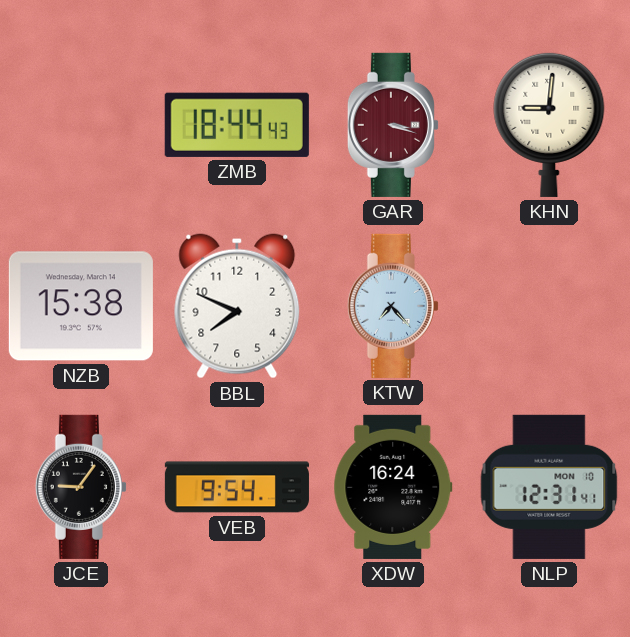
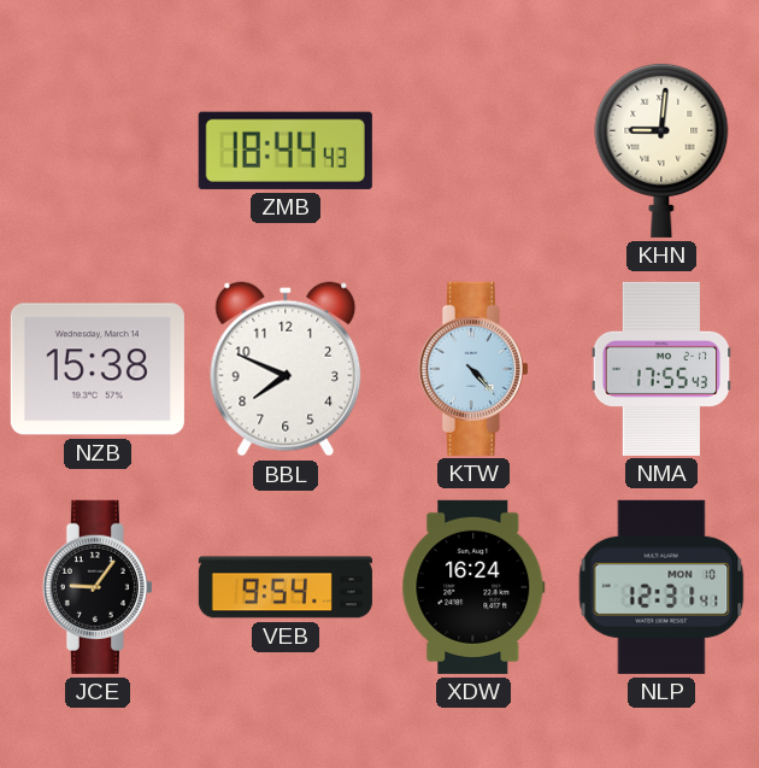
GAR: 3:18 -> none
KTW: 7:23 -> 4:23
NMA: none -> 17:55
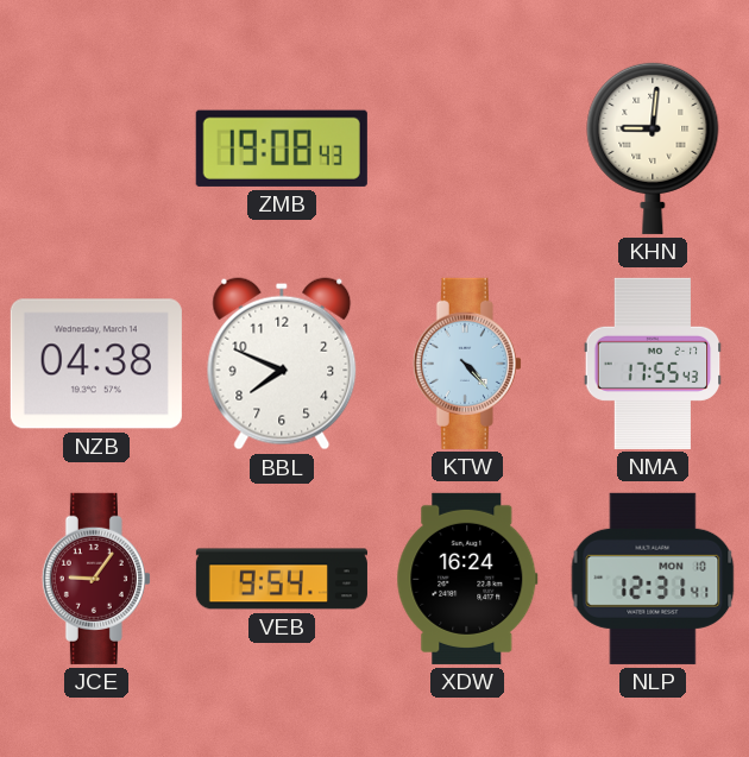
ZMB: 18:44 -> 19:08
NZB: 15:38 -> 04:38
JCE dial: black -> burgundy
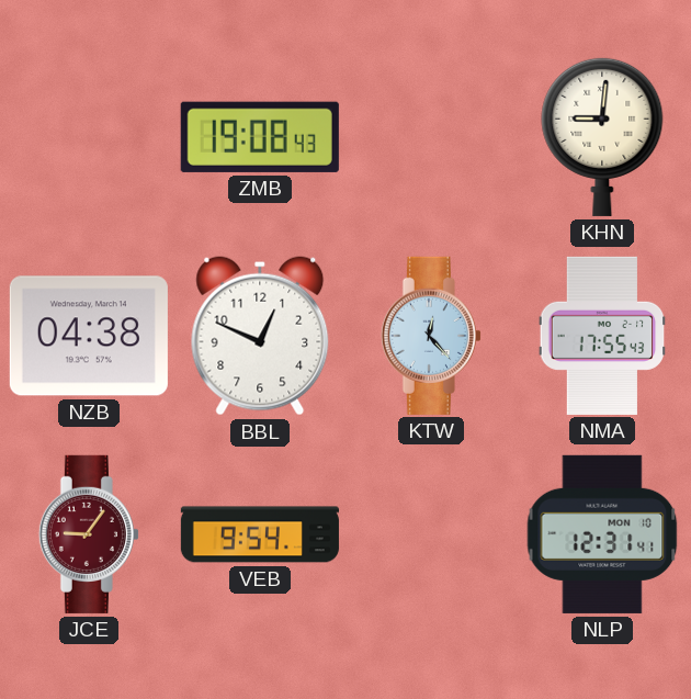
BBL: 7:49 -> 12:49
KTW: 4:23 -> 12:23
XDW: 16:24 -> none
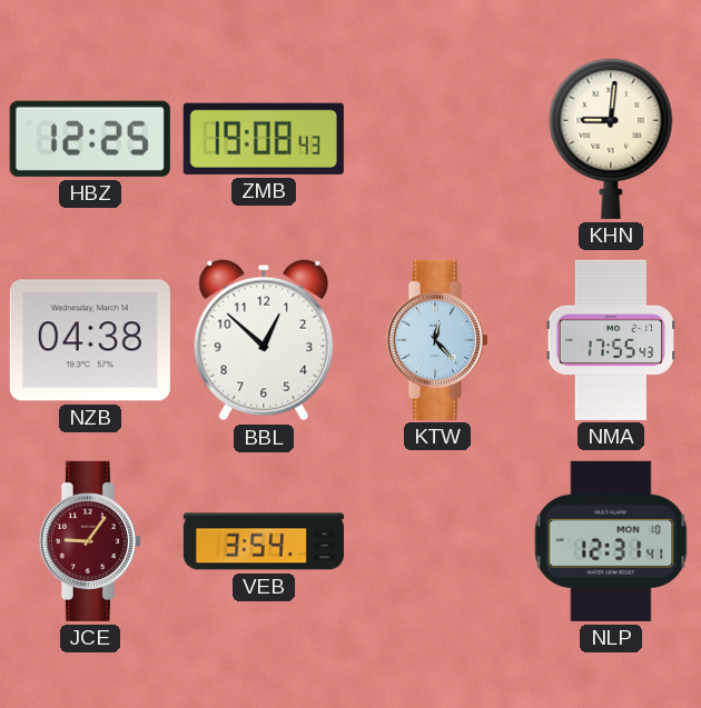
HBZ: none -> 12:25
BBL: 12:49 -> 12:52
VEB: 9:54 -> 3:54
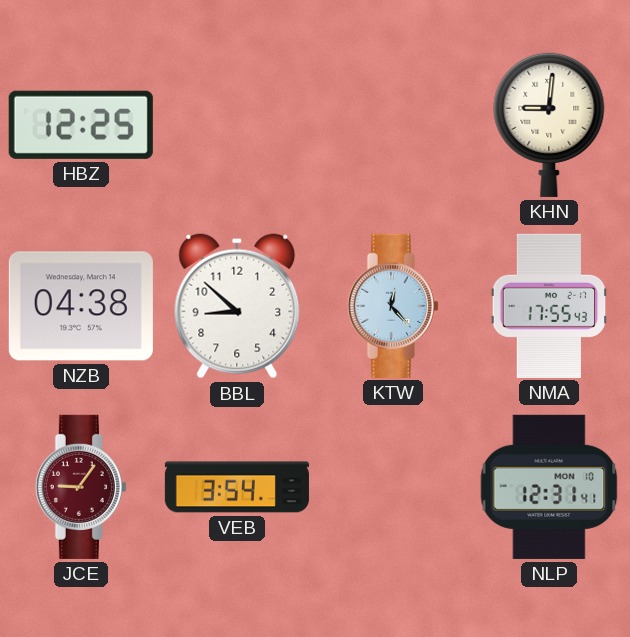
ZMB: 19:08 -> none
BBL: 12:52 -> 8:52
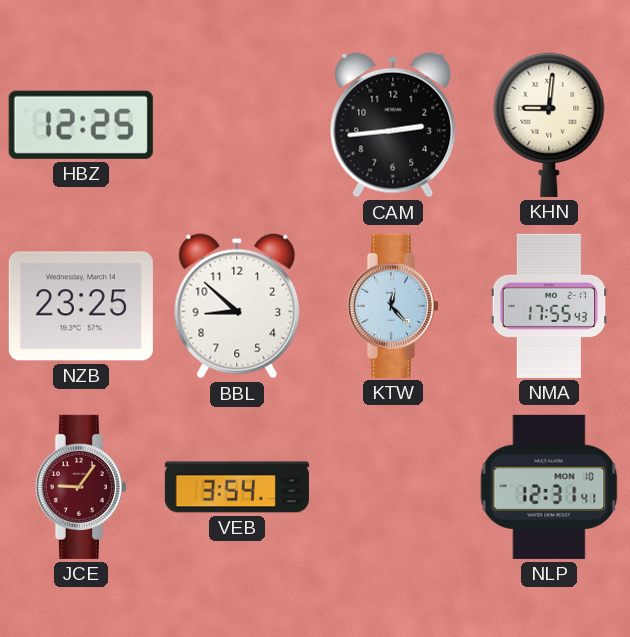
CAM: none -> 2:44
NZB: 04:38 -> 23:25
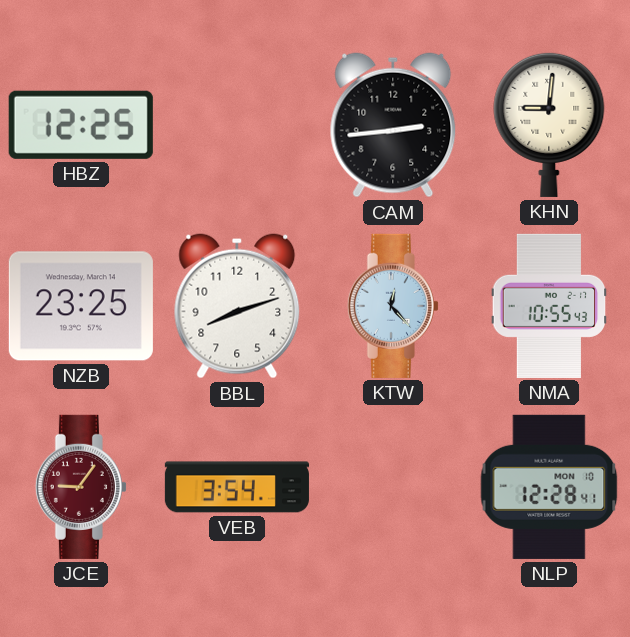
BBL: 8:52 -> 8:12
NMA: 17:55 -> 10:55
NLP: 12:31 -> 12:28
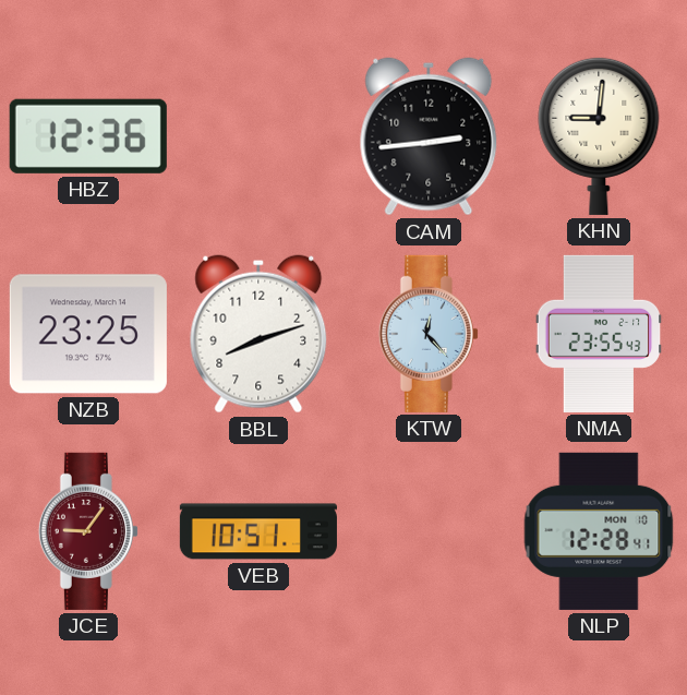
HBZ: 12:25 -> 12:36
NMA: 10:55 -> 23:55
VEB: 3:54 -> 10:51
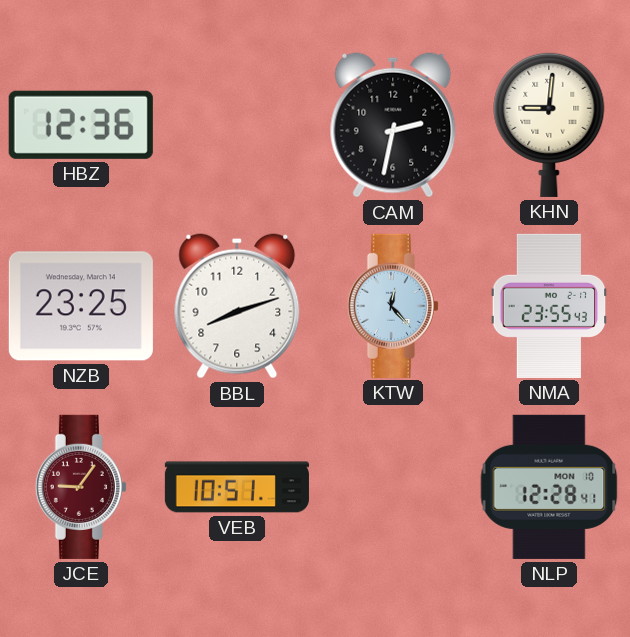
CAM: 2:44 -> 2:32
